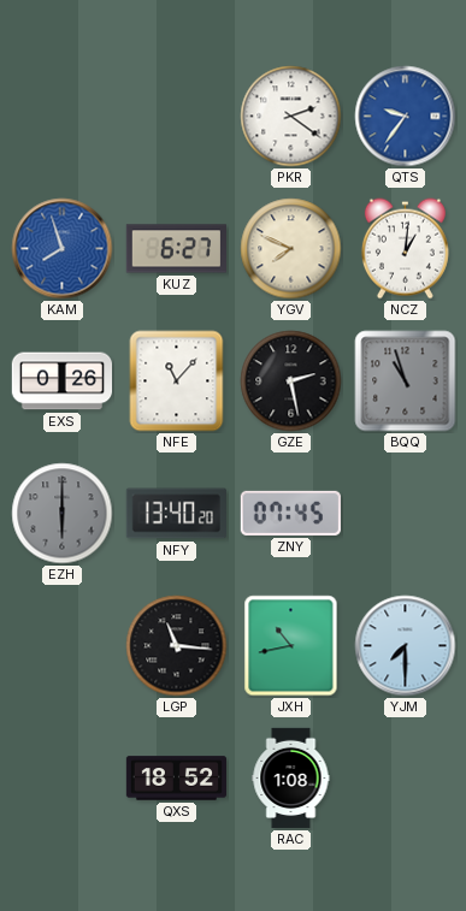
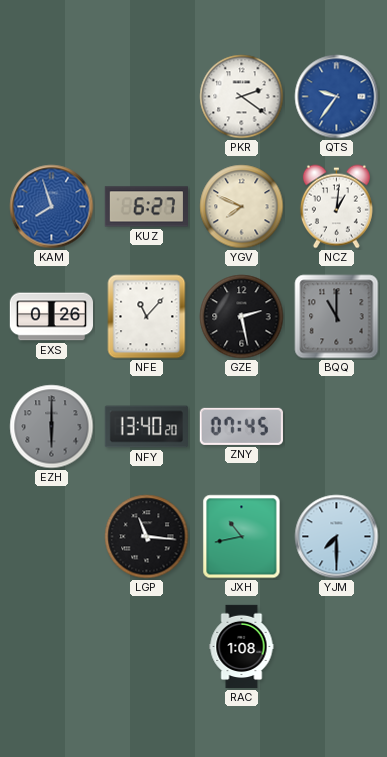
BQQ: 10:57 -> 11:00
QXS: 18:52 -> none
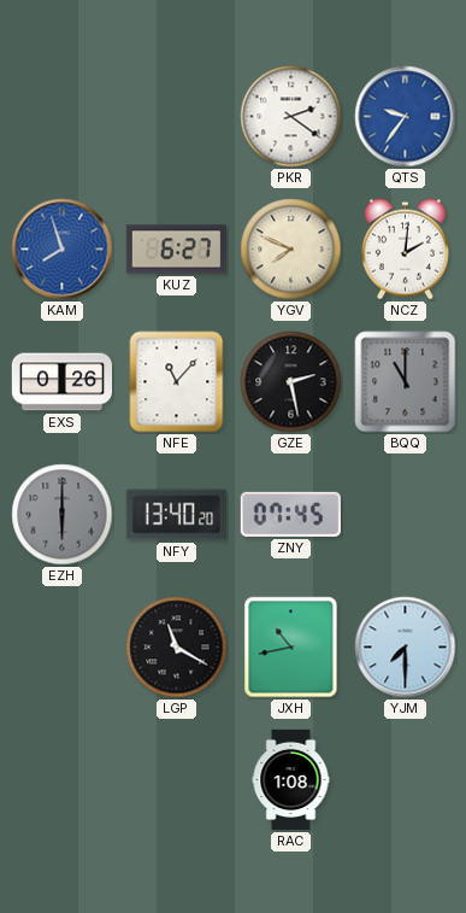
NCZ: 1:01 -> 2:01
LGP: 11:16 -> 11:20
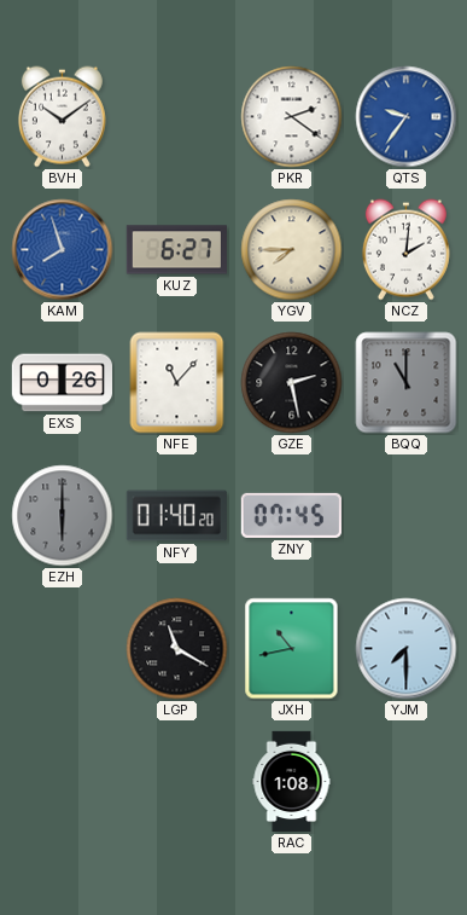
BVH: none -> 10:09
YGV: 7:49 -> 7:45
NFY: 13:40 -> 01:40
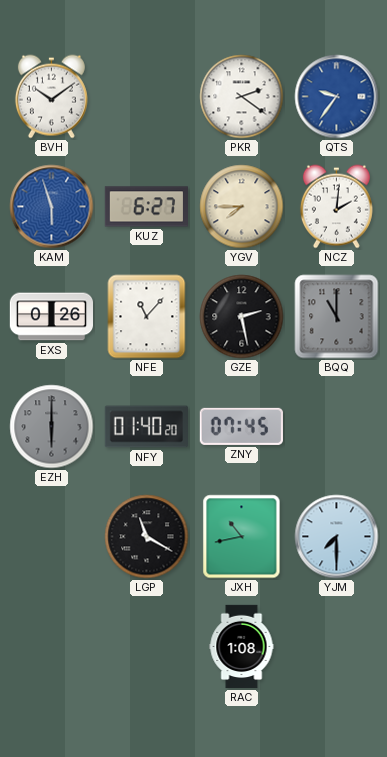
KAM: 7:57 -> 5:57
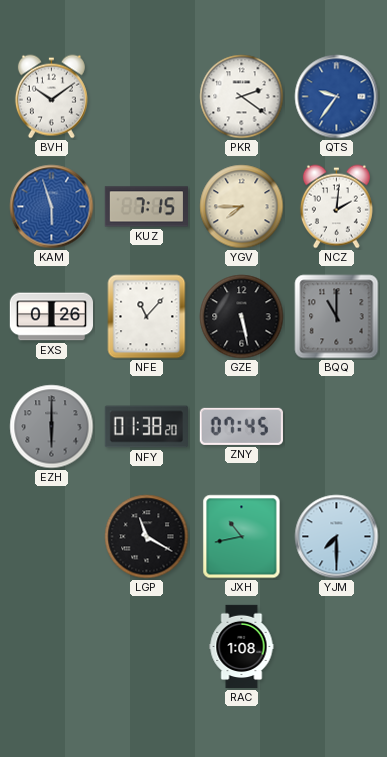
KUZ: 6:27 -> 7:15
GZE: 2:28 -> 5:28
NFY: 01:40 -> 01:38
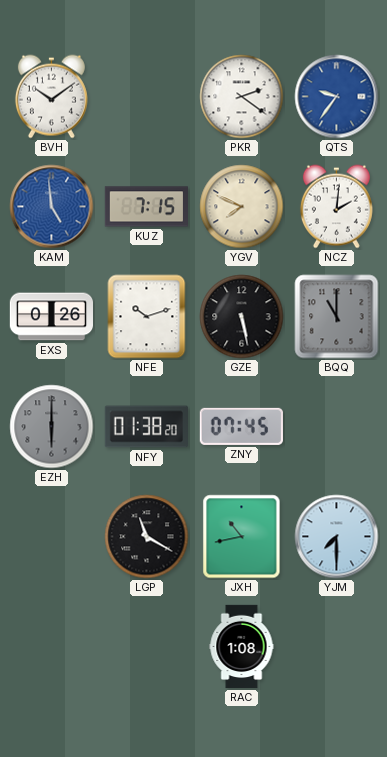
KAM: 5:57 -> 4:59
YGV: 7:45 -> 7:49
NFE: 11:07 -> 10:12
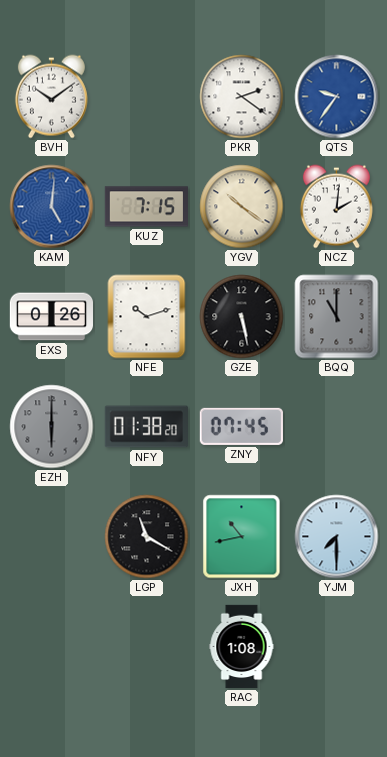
KAM: 4:59 -> 5:01
YGV: 7:49 -> 10:21
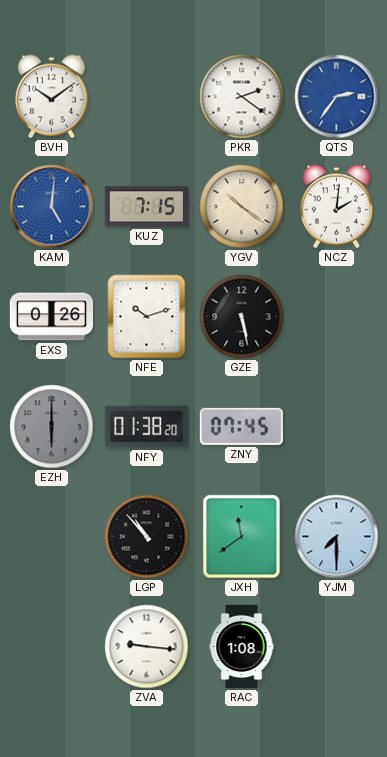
QTS: 9:36 -> 2:36
BQQ: 11:00 -> none
LGP: 11:20 -> 10:53
JXH: 10:43 -> 11:39
ZVA: none -> 9:16
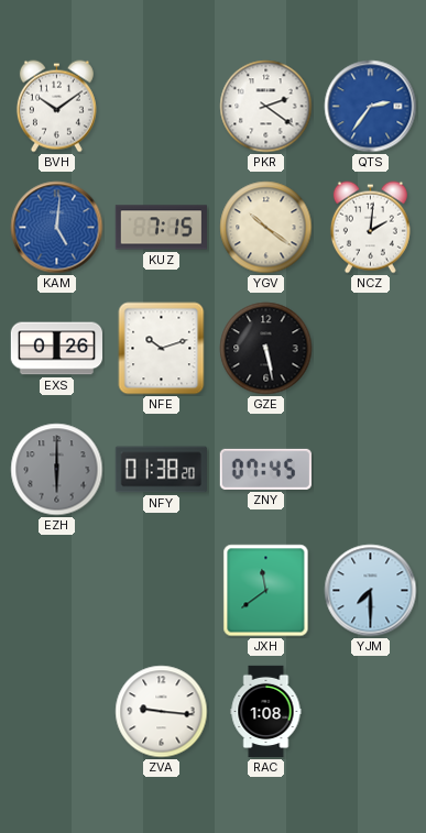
LGP: 10:53 -> none
